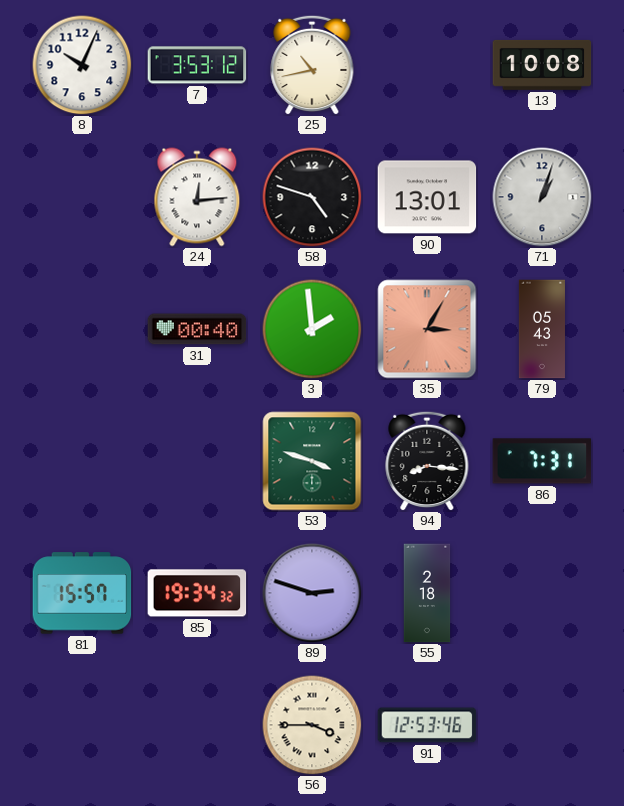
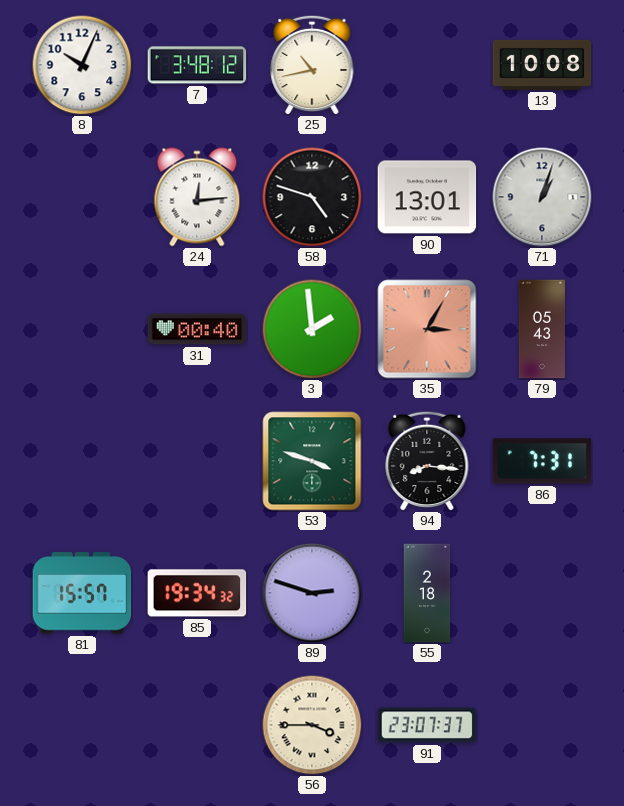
7: 3:53 -> 3:48
91: 12:53 -> 23:07
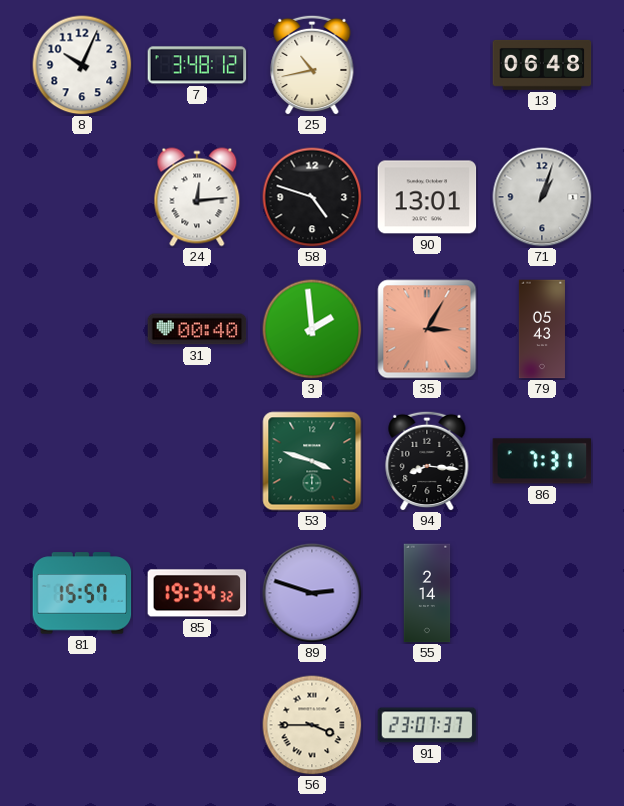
13: 10:08 -> 06:48
55: 2:18 -> 2:14
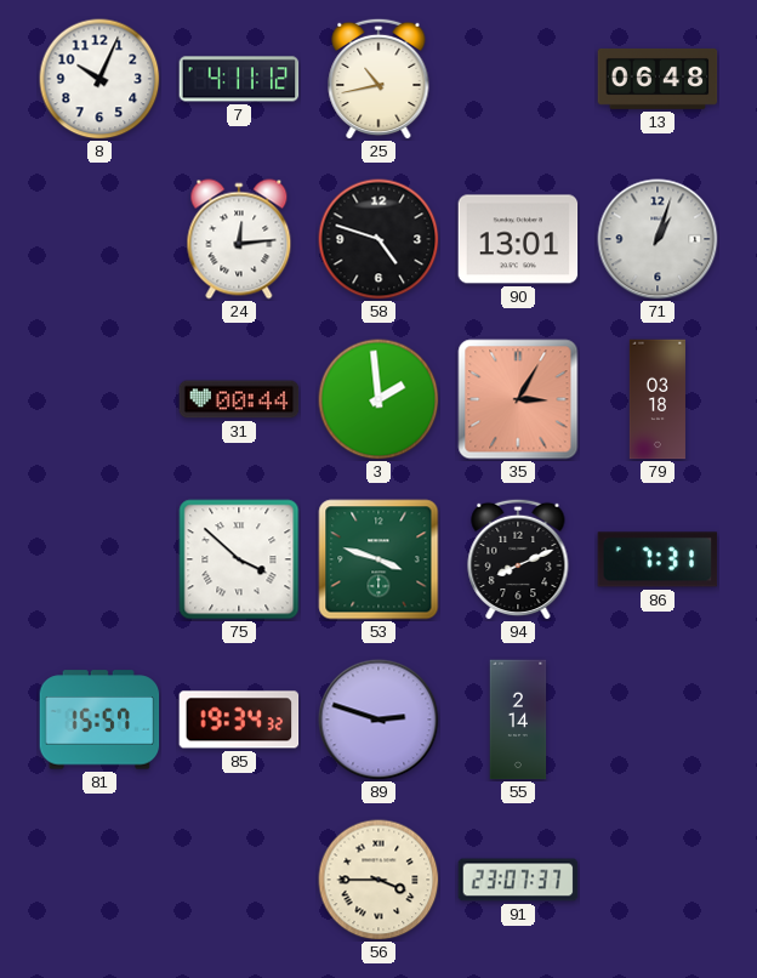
7: 3:48 -> 4:11
31: 00:40 -> 00:44
79: 05:43 -> 03:18
75: none -> 3:52
94: 8:16 -> 8:11
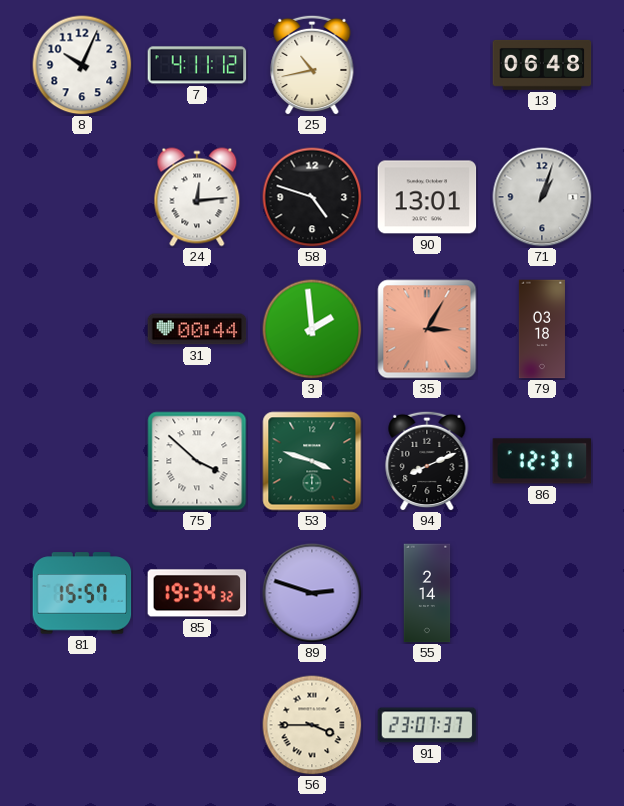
86: 7:31 -> 12:31
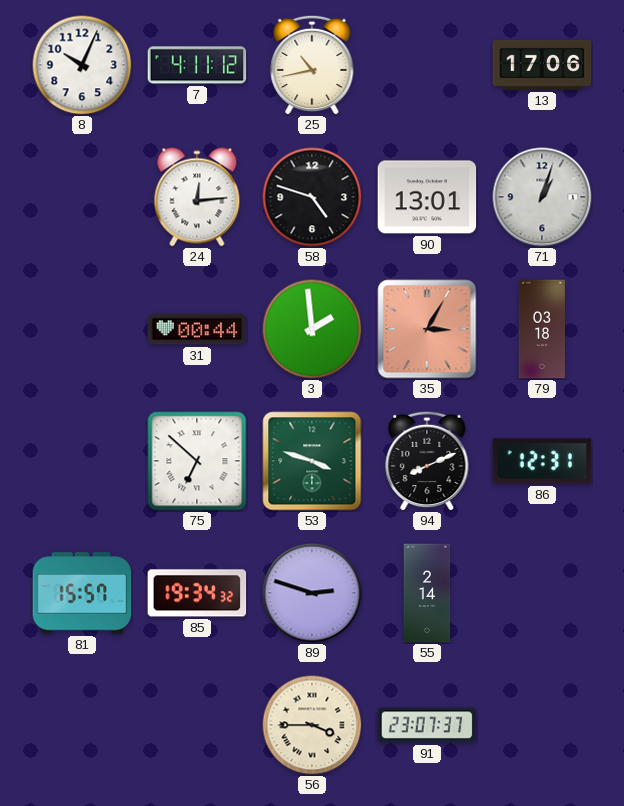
13: 06:48 -> 17:06
75: 3:52 -> 6:52
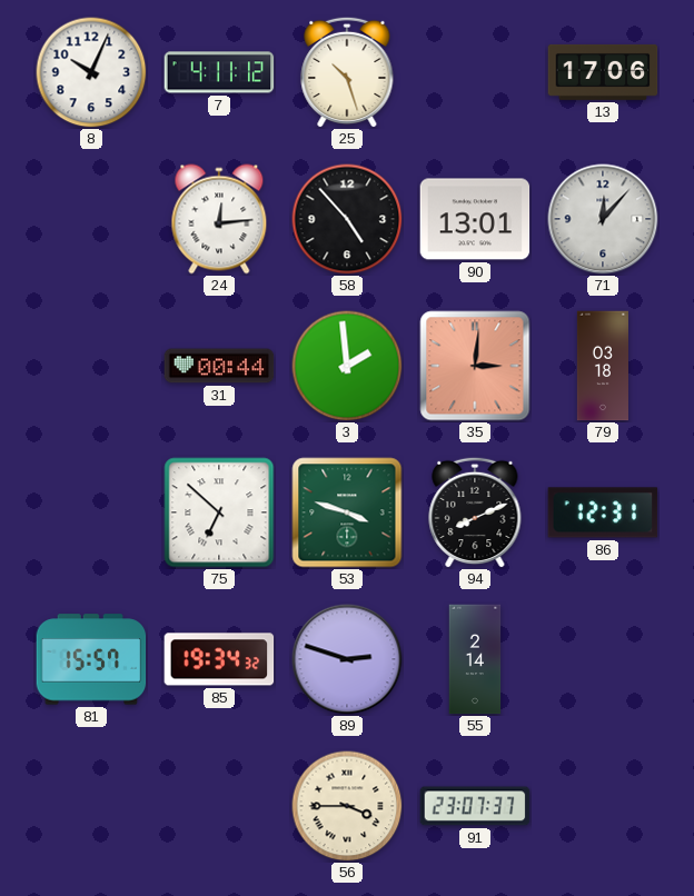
25: 10:43 -> 10:27
58: 4:48 -> 4:53
71: 1:03 -> 12:07
35: 3:05 -> 3:01
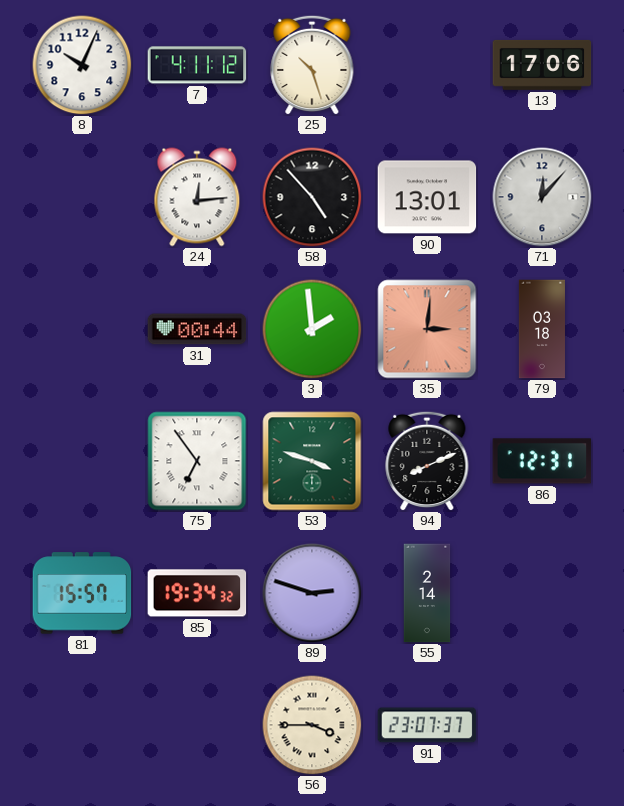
75: 6:52 -> 6:54
